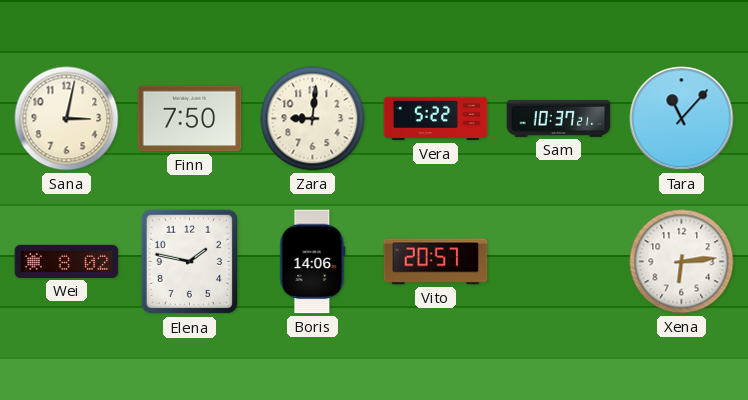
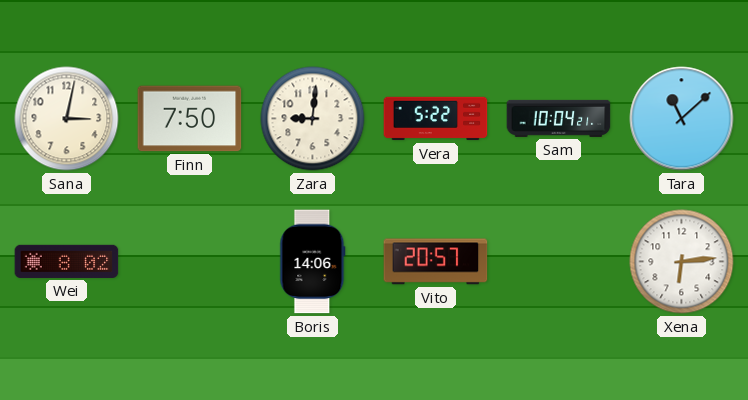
Sam: 10:37 -> 10:04
Tara: 11:07 -> 11:08
Elena: 1:47 -> none
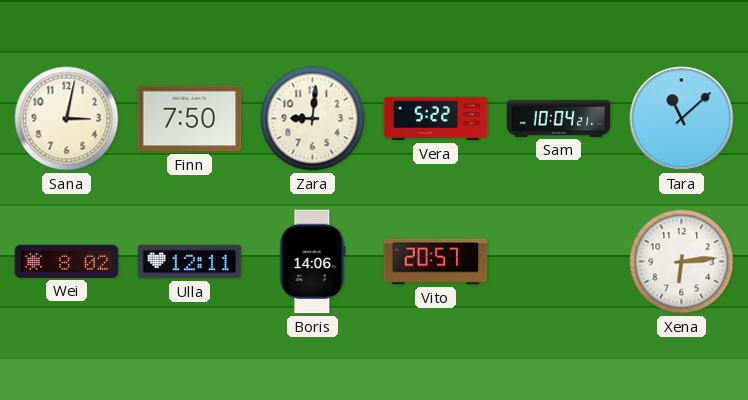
Ulla: none -> 12:11
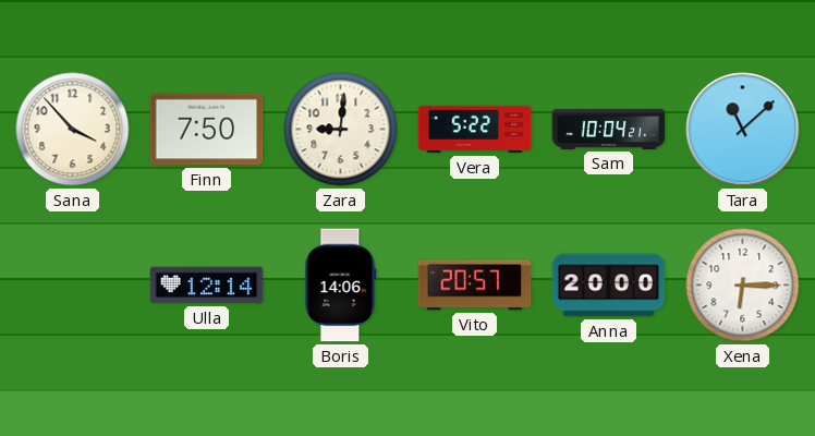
Sana: 3:02 -> 3:53
Wei: 8:02 -> none
Ulla: 12:11 -> 12:14
Anna: none -> 20:00
Xena: 6:14 -> 6:15
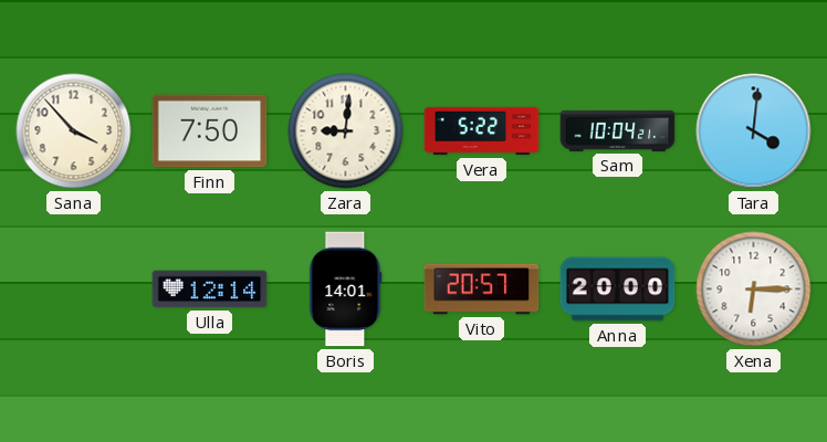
Tara: 11:08 -> 4:01
Boris: 14:06 -> 14:01
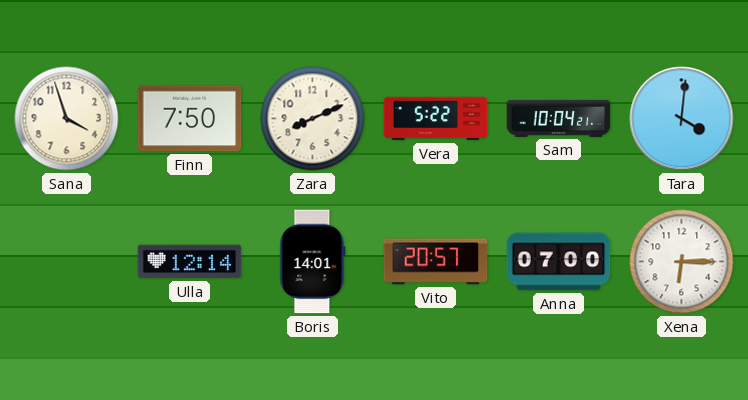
Sana: 3:53 -> 3:57
Zara: 9:01 -> 8:11
Anna: 20:00 -> 07:00
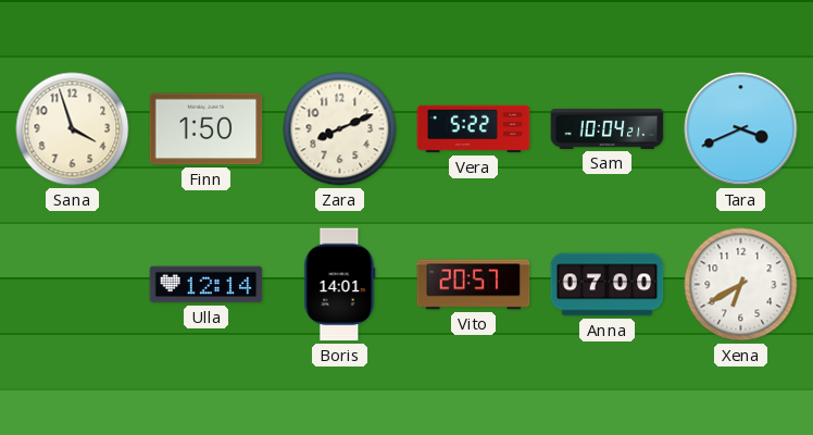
Finn: 7:50 -> 1:50
Tara: 4:01 -> 3:41
Xena: 6:15 -> 6:40
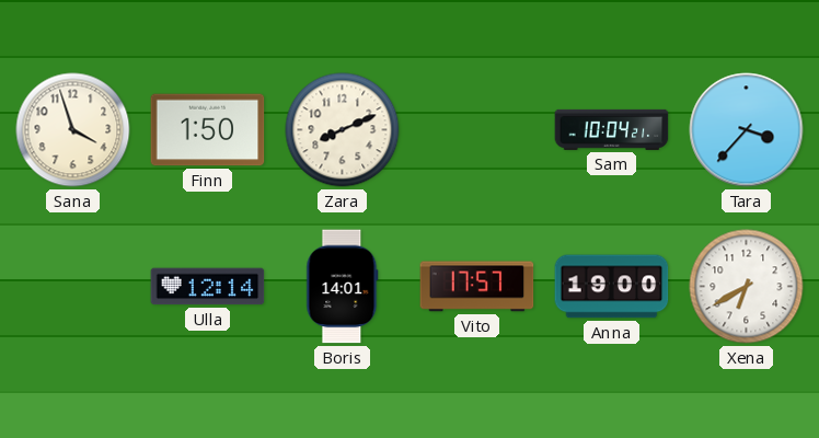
Vera: 5:22 -> none
Tara: 3:41 -> 3:37
Vito: 20:57 -> 17:57
Anna: 07:00 -> 19:00
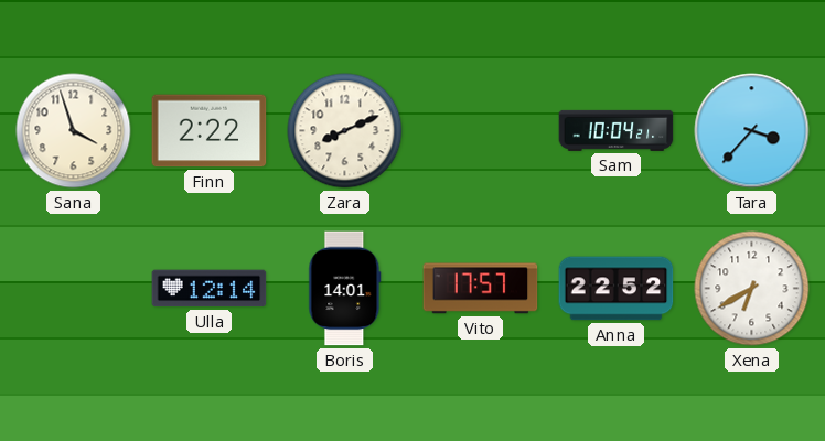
Finn: 1:50 -> 2:22
Anna: 19:00 -> 22:52
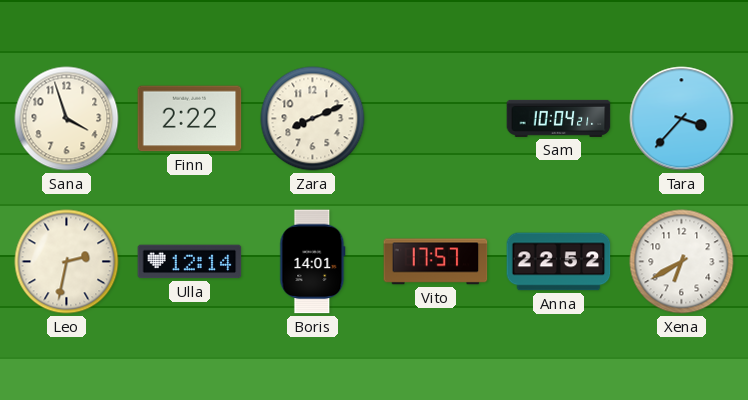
Leo: none -> 2:32
